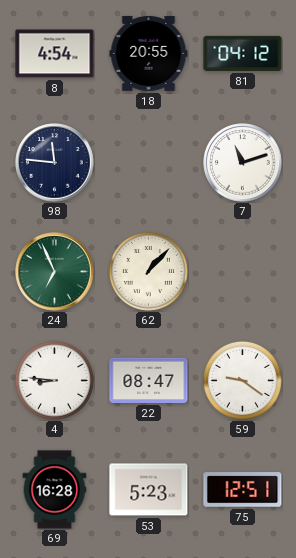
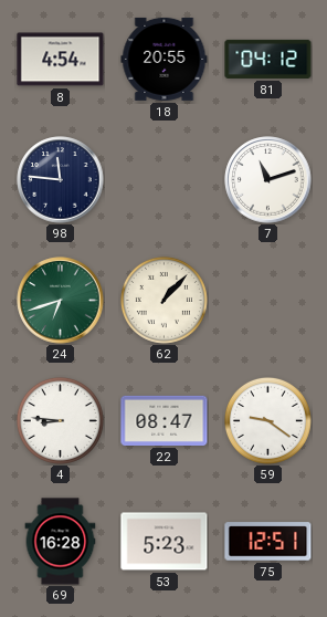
24: 6:56 -> 6:42
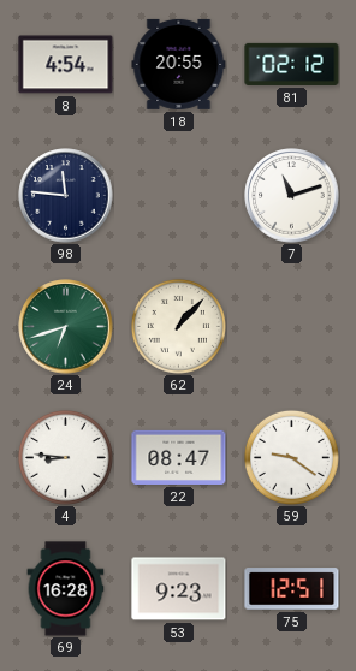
81: 04:12 -> 02:12
53: 5:23 -> 9:23
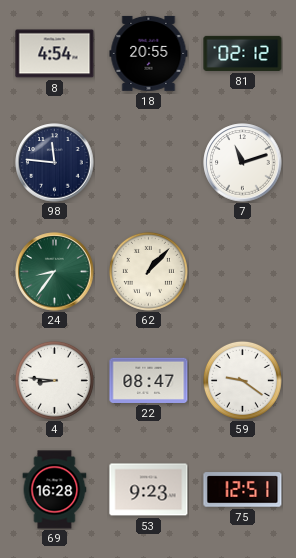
24: 6:42 -> 8:36
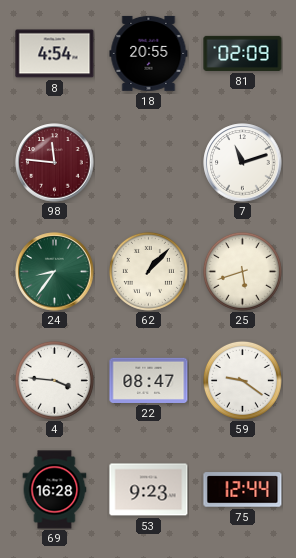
81: 02:12 -> 02:09
98 dial: navy -> burgundy
25: none -> 5:42
4: 8:46 -> 3:46
75: 12:51 -> 12:44
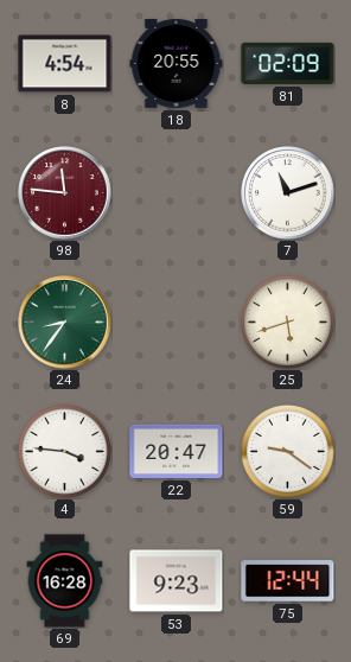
62: 1:07 -> none
22: 08:47 -> 20:47
